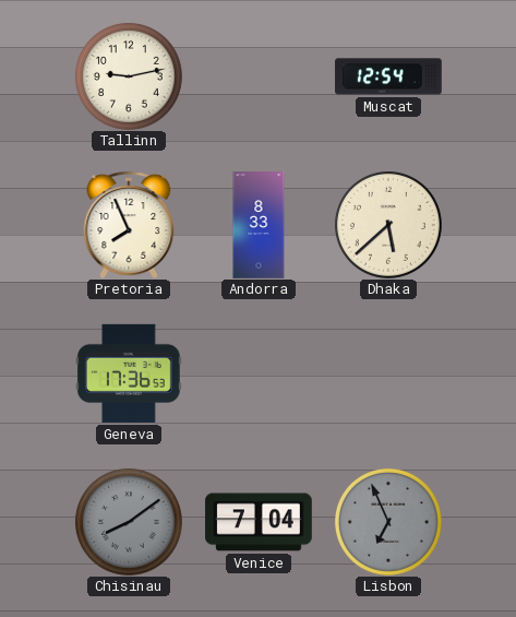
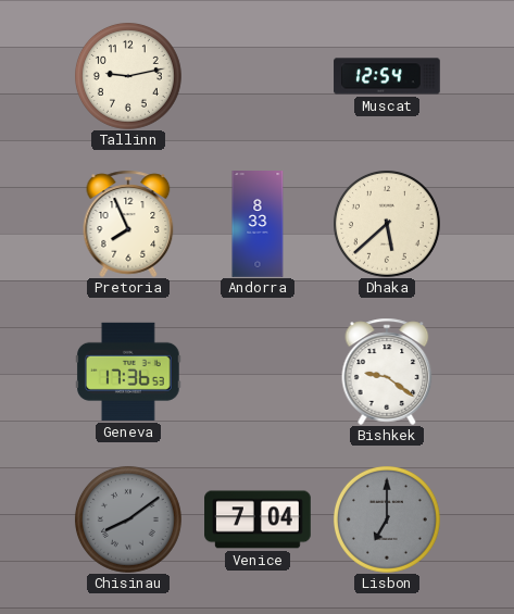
Bishkek: none -> 9:21
Lisbon: 6:56 -> 7:00
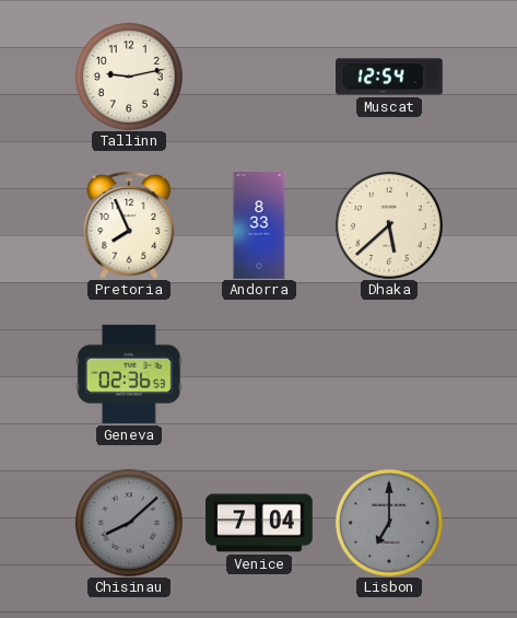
Geneva: 17:36 -> 02:36
Bishkek: 9:21 -> none
Chisinau: 8:09 -> 8:08
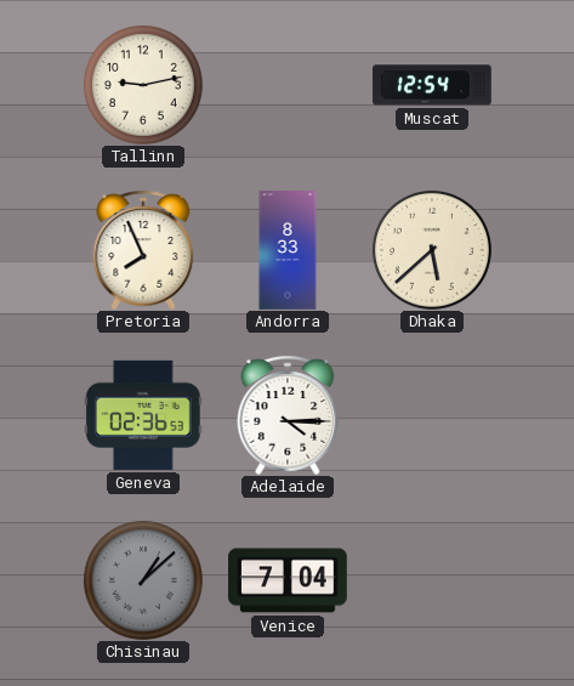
Adelaide: none -> 4:15
Chisinau: 8:08 -> 1:08
Lisbon: 7:00 -> none
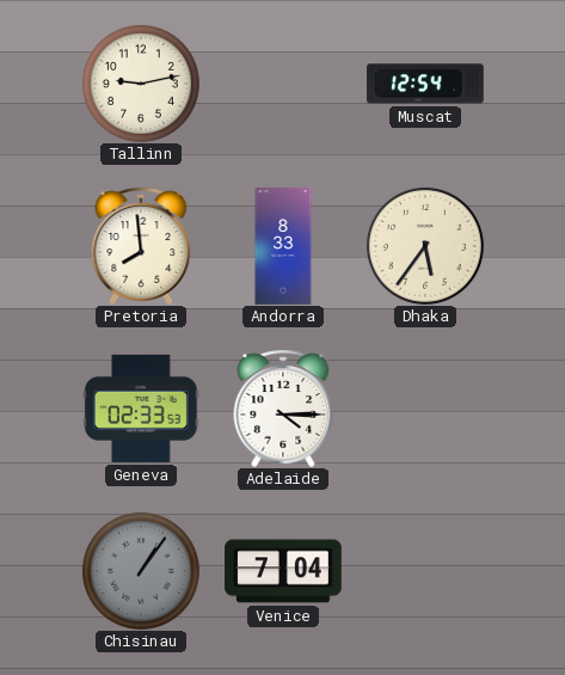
Pretoria: 7:56 -> 7:59
Dhaka: 5:38 -> 5:36
Geneva: 02:36 -> 02:33
Chisinau: 1:08 -> 1:06
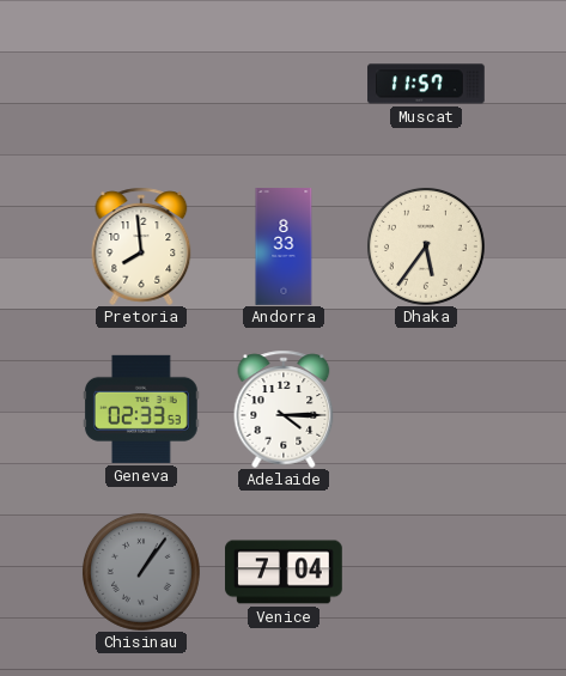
Tallinn: 9:13 -> none
Muscat: 12:54 -> 11:57
